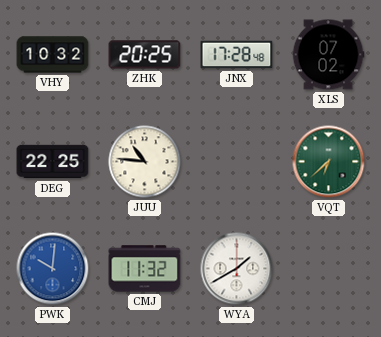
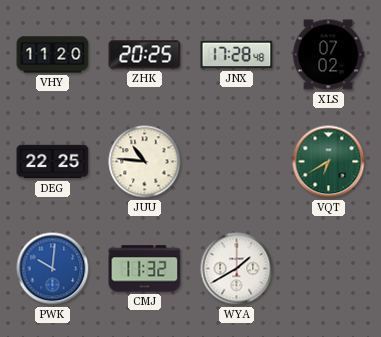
VHY: 10:32 -> 11:20
VQT: 6:38 -> 6:40
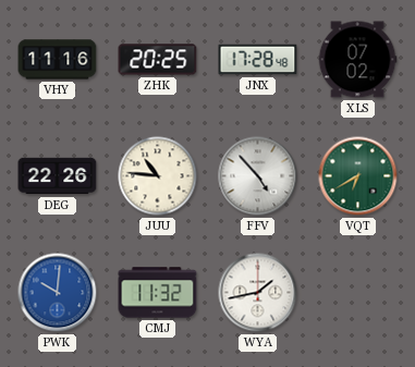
VHY: 11:20 -> 11:16
DEG: 22:25 -> 22:26
FFV: none -> 4:53
WYA: 1:40 -> 1:43
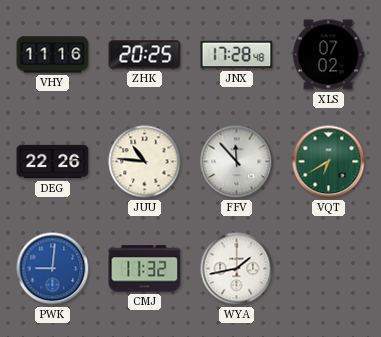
FFV: 4:53 -> 11:53
PWK: 10:01 -> 9:01
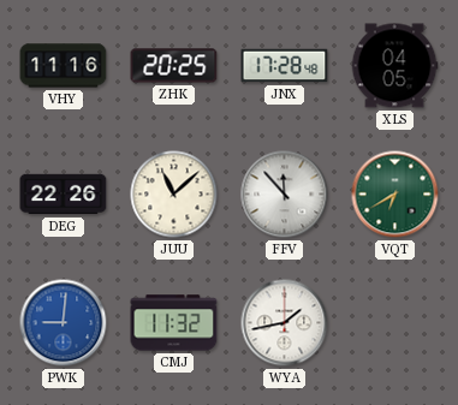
XLS: 07:02 -> 04:05
JUU: 10:46 -> 11:08
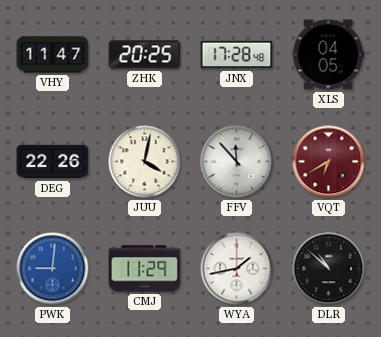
VHY: 11:16 -> 11:47
JUU: 11:08 -> 4:02
VQT dial: green -> burgundy
CMJ: 11:32 -> 11:29
DLR: none -> 10:52
